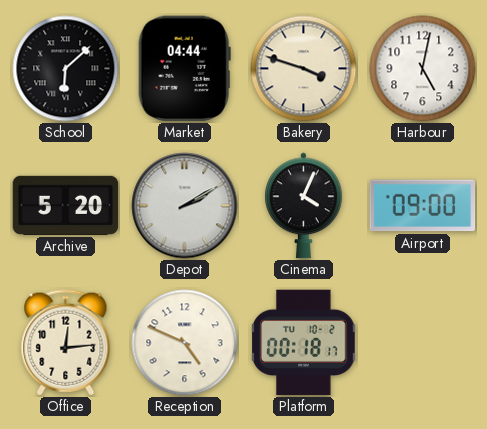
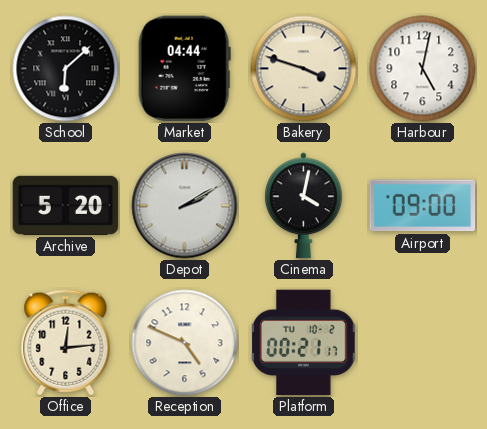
Cinema: 4:04 -> 4:02
Platform: 00:18 -> 00:21
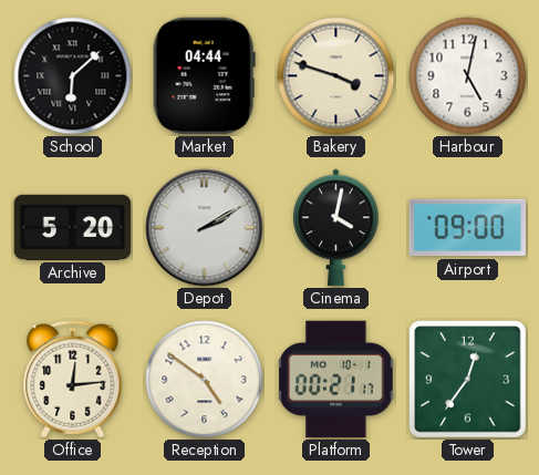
Reception: 4:49 -> 4:51
Platform date: TU 10-2 -> MO 10-1
Tower: none -> 12:36
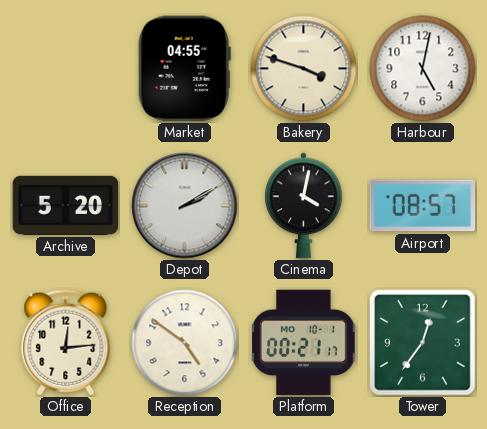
School: 6:08 -> none
Market: 04:44 -> 04:55
Airport: 09:00 -> 08:57
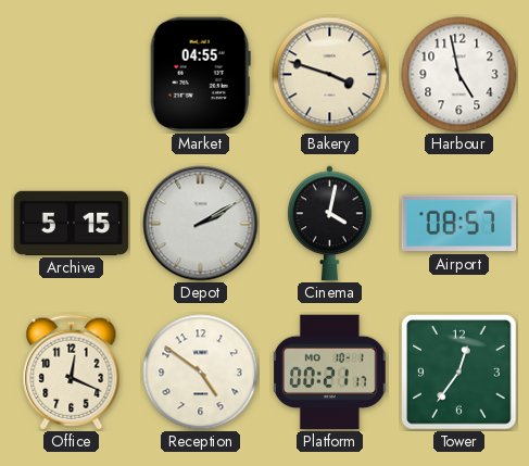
Harbour: 5:02 -> 4:58
Archive: 5:20 -> 5:15
Office: 12:14 -> 12:19
